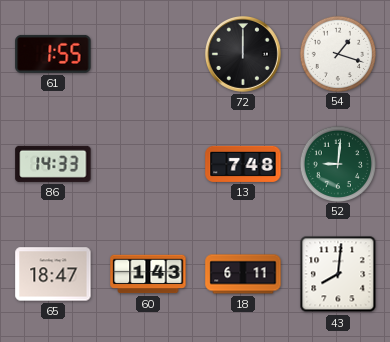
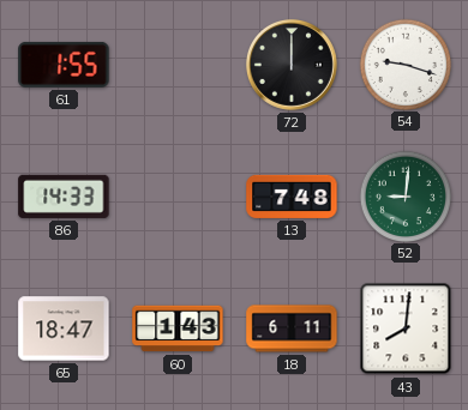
54: 1:18 -> 9:18
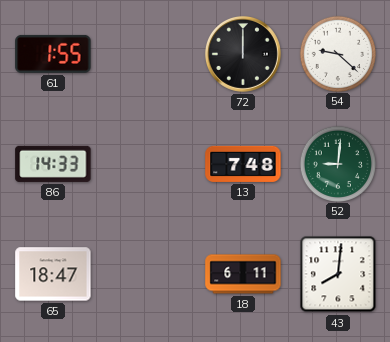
54: 9:18 -> 9:22
60: 1:43 -> none
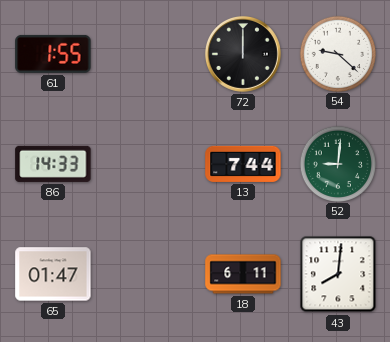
13: 7:48 -> 7:44
65: 18:47 -> 01:47
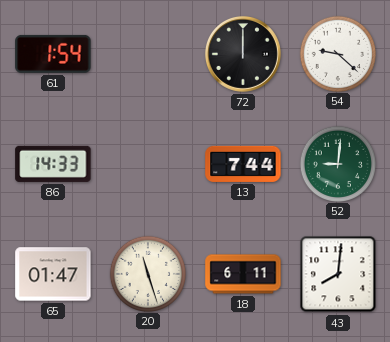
61: 1:55 -> 1:54
20: none -> 11:27
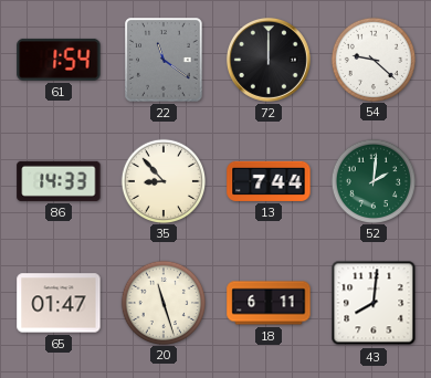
22: none -> 11:21
35: none -> 8:53
52: 9:01 -> 2:01
